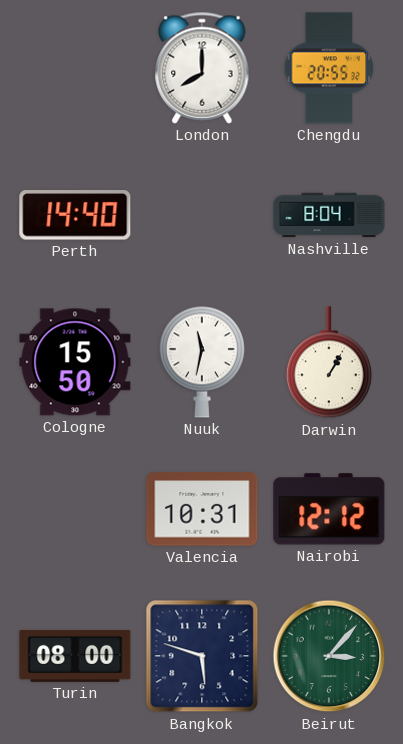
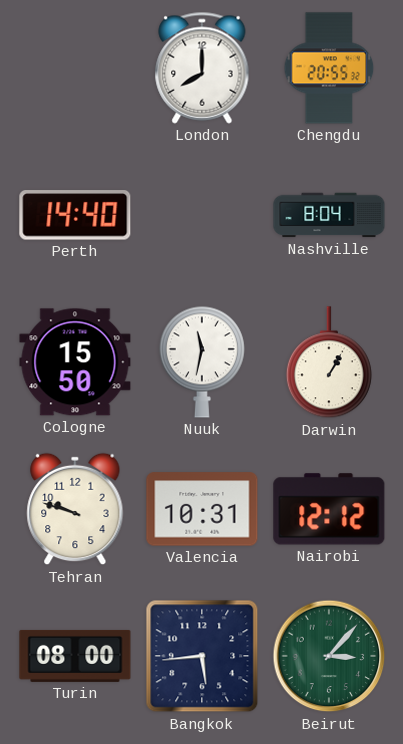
Tehran: none -> 9:48
Bangkok: 5:48 -> 5:44
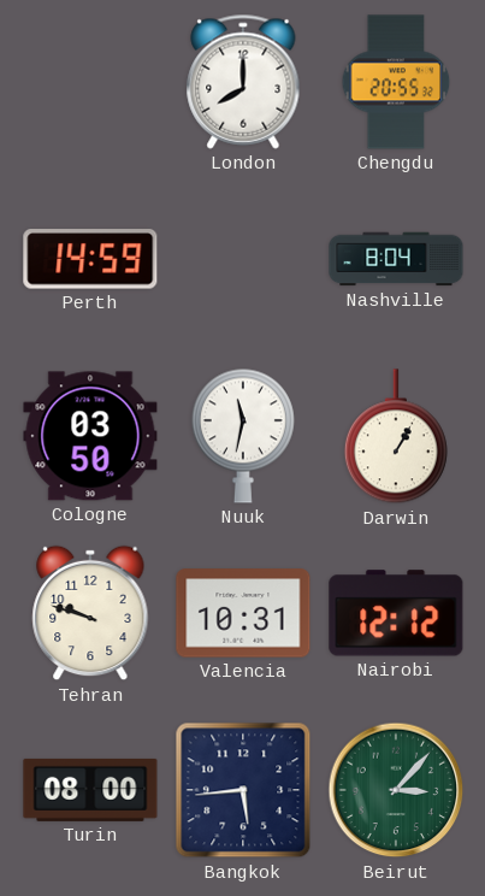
Perth: 14:40 -> 14:59
Cologne: 15:50 -> 03:50
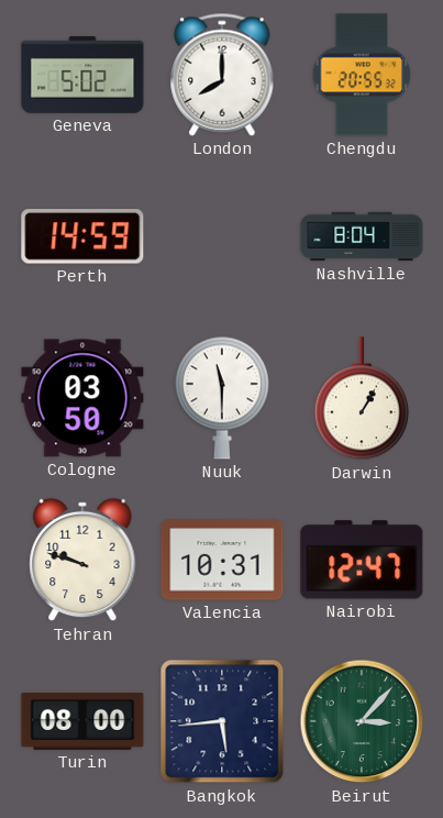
Geneva: none -> 5:02
Nuuk: 11:32 -> 11:30
Nairobi: 12:12 -> 12:47
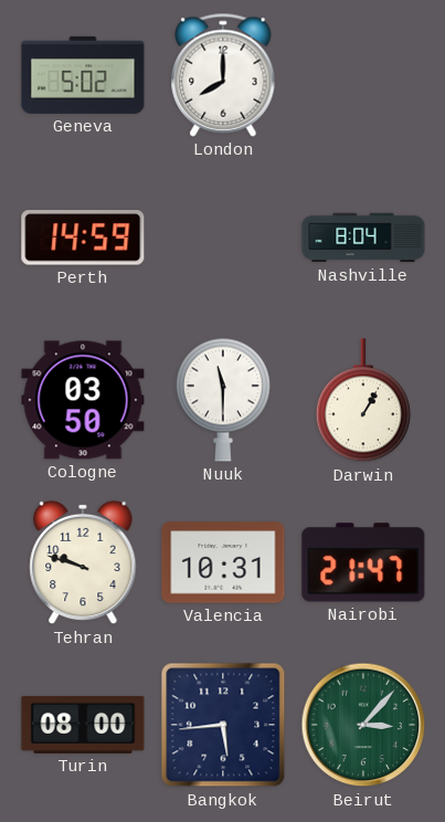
Chengdu: 20:55 -> none
Nairobi: 12:47 -> 21:47
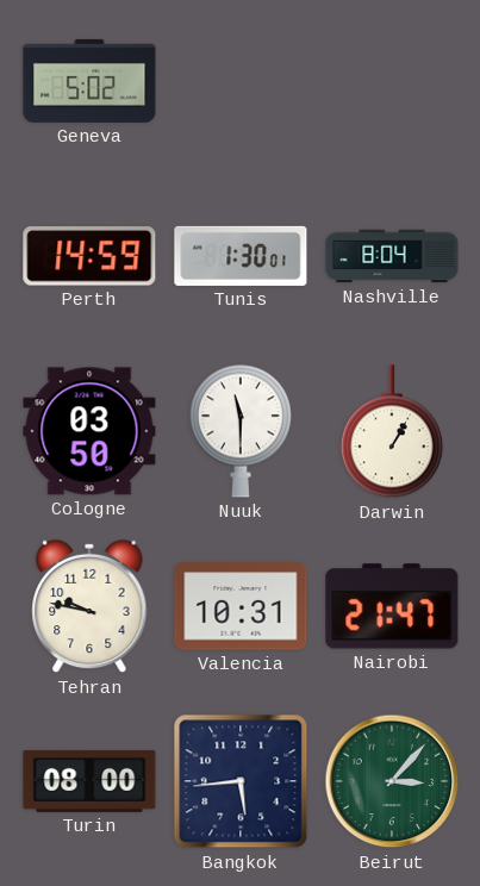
London: 8:00 -> none
Tunis: none -> 1:30
Tehran: 9:48 -> 9:47
